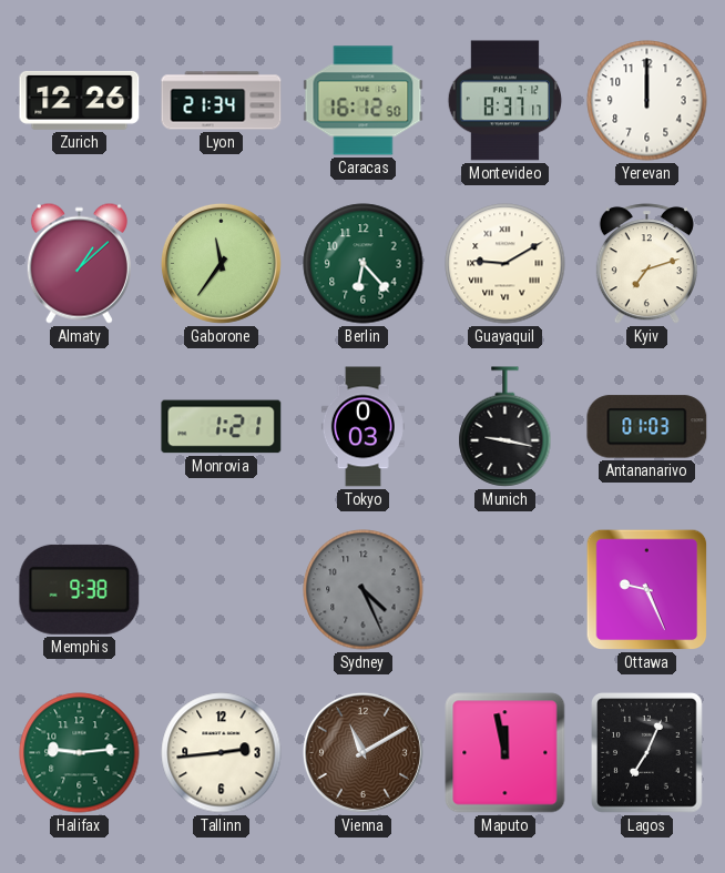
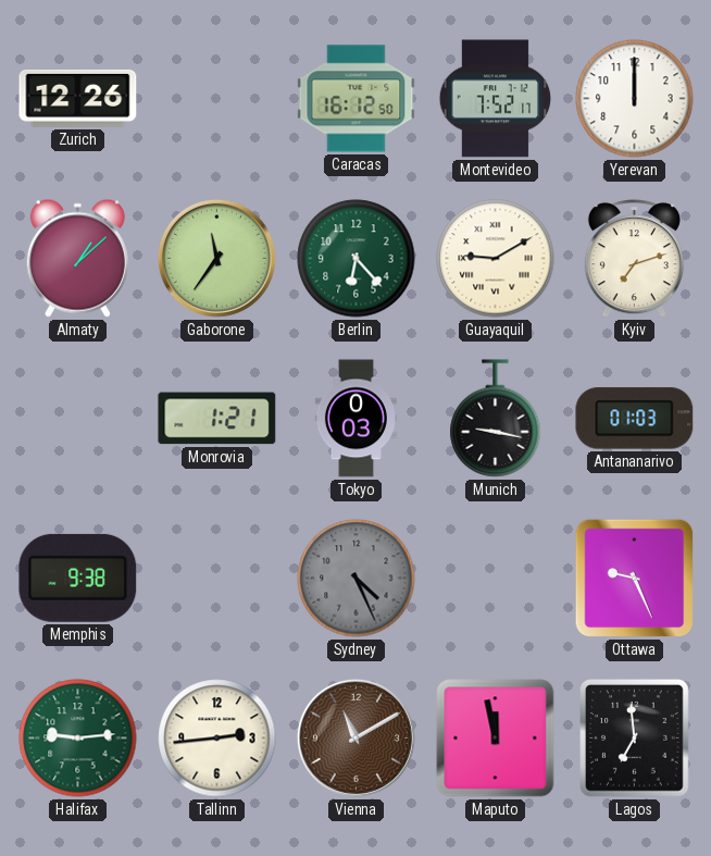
Lyon: 21:34 -> none
Montevideo: 8:37 -> 7:52
Lagos: 7:04 -> 6:59
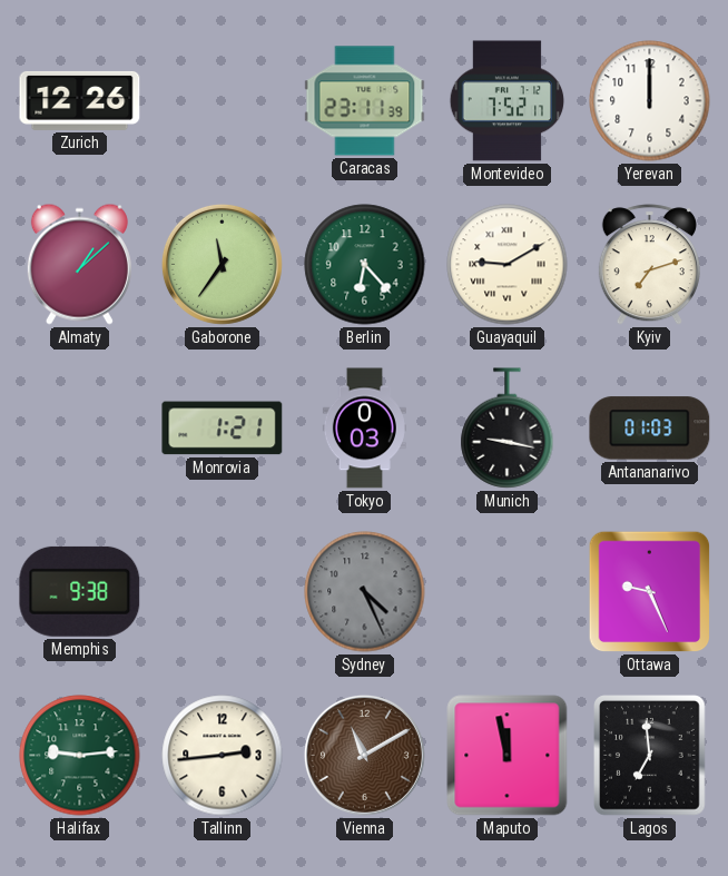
Caracas: 16:12 -> 23:11
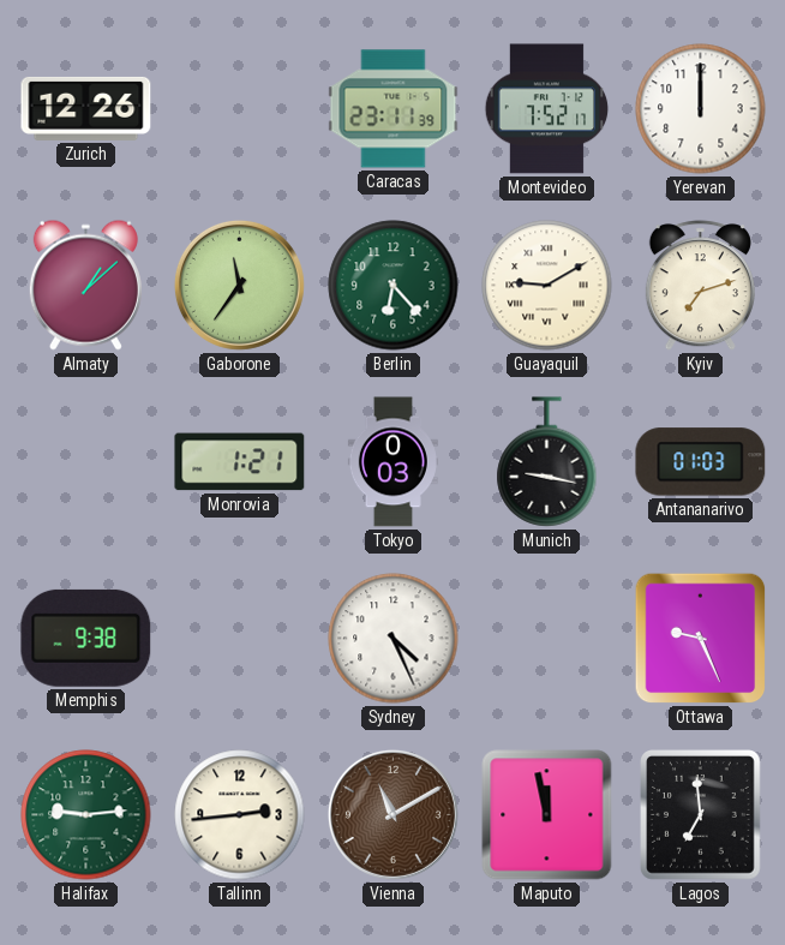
Sydney dial: grey -> white
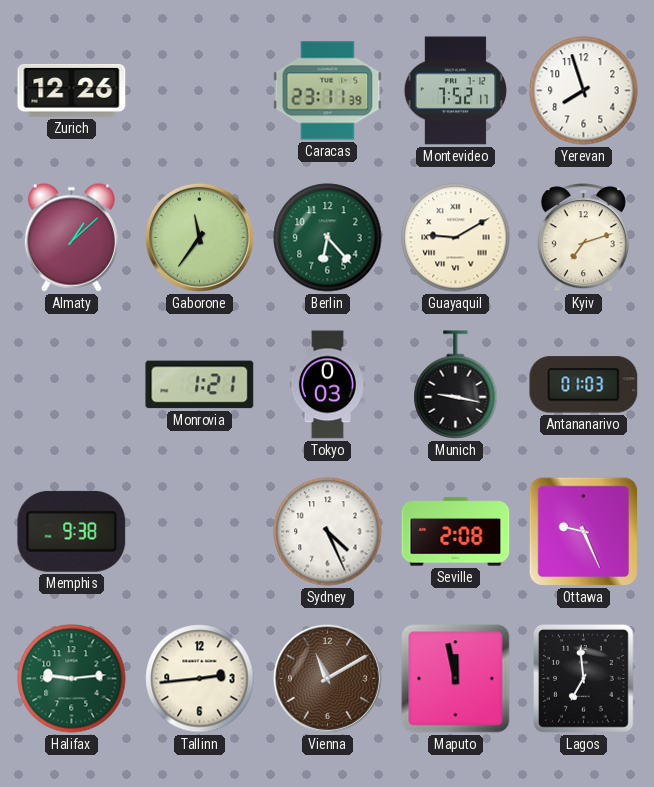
Yerevan: 12:00 -> 7:57
Seville: none -> 2:08
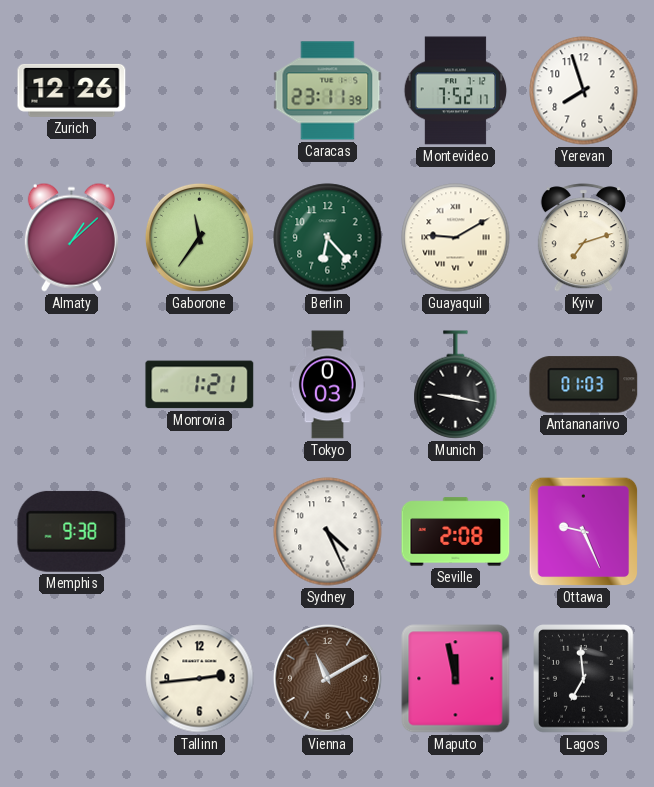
Halifax: 9:14 -> none
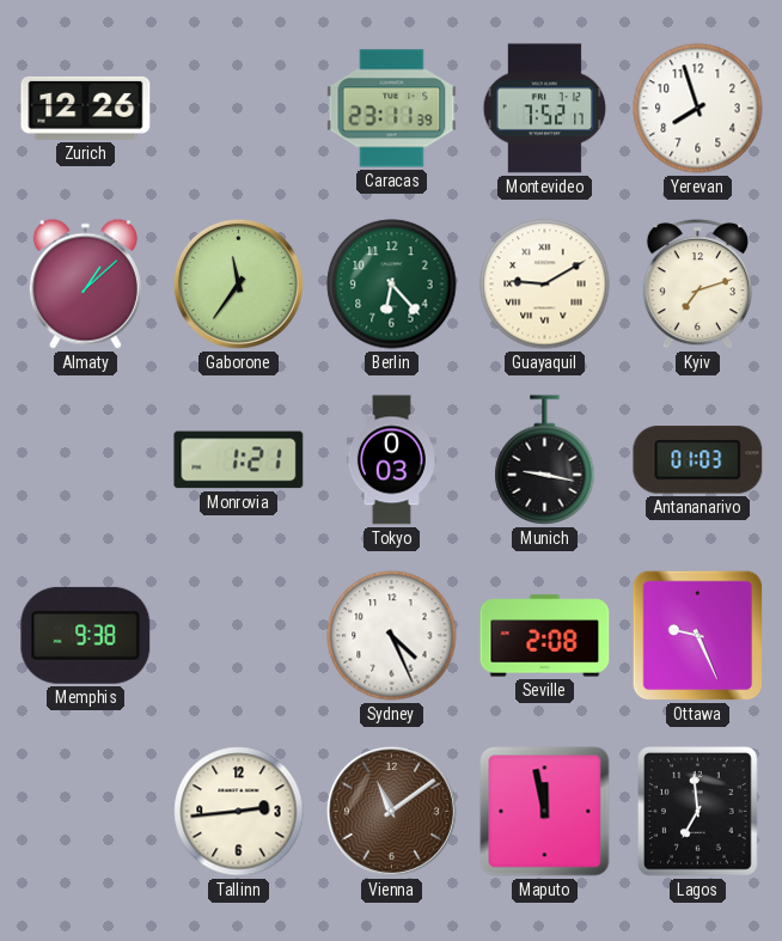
Vienna: 11:10 -> 11:09
